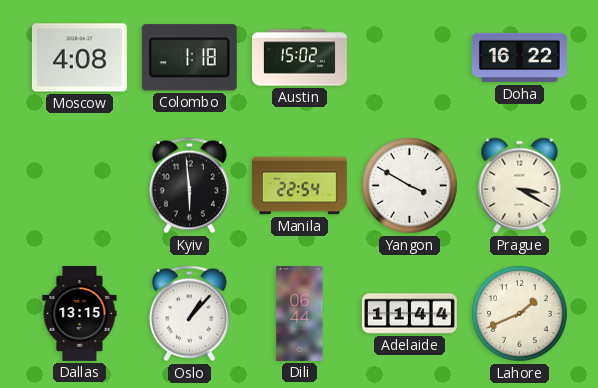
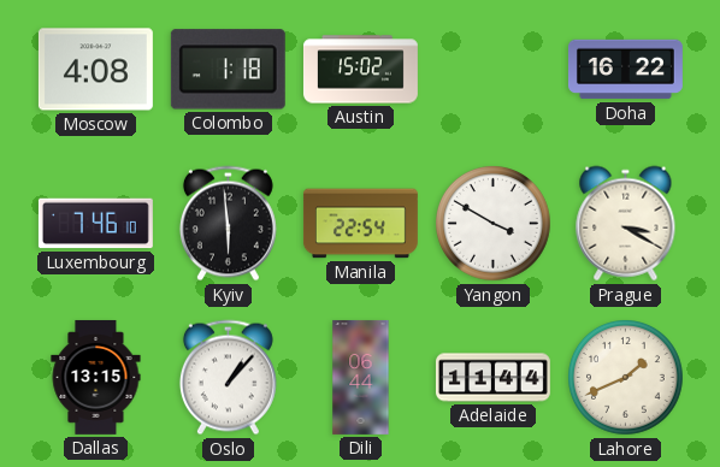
Luxembourg: none -> 7:46
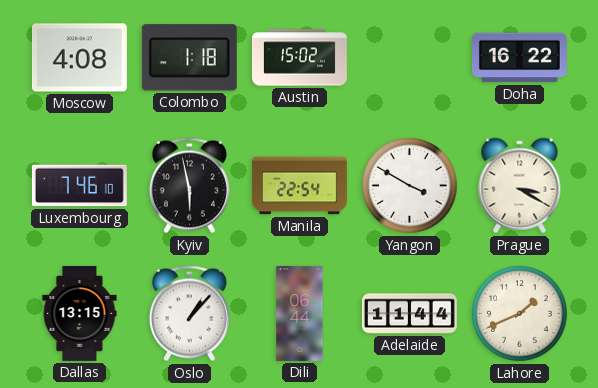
Kyiv: 5:59 -> 5:58
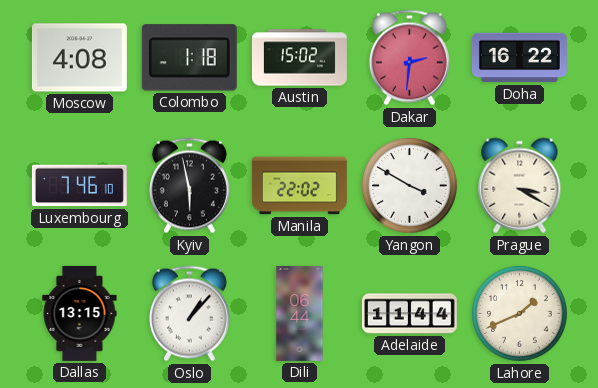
Dakar: none -> 2:31
Manila: 22:54 -> 22:02
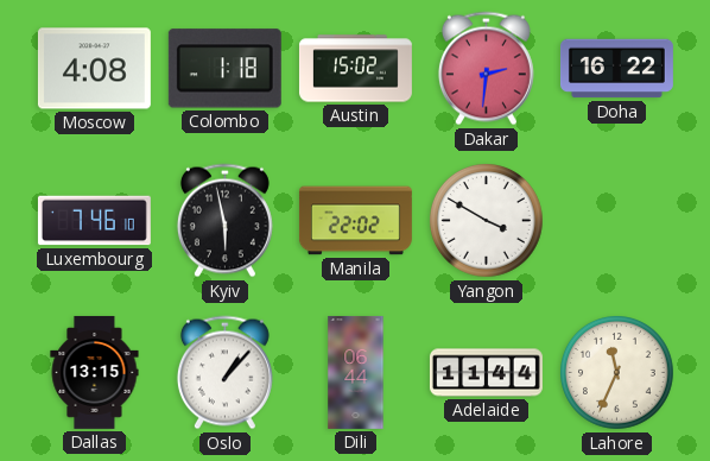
Prague: 3:20 -> none
Lahore: 1:41 -> 11:34
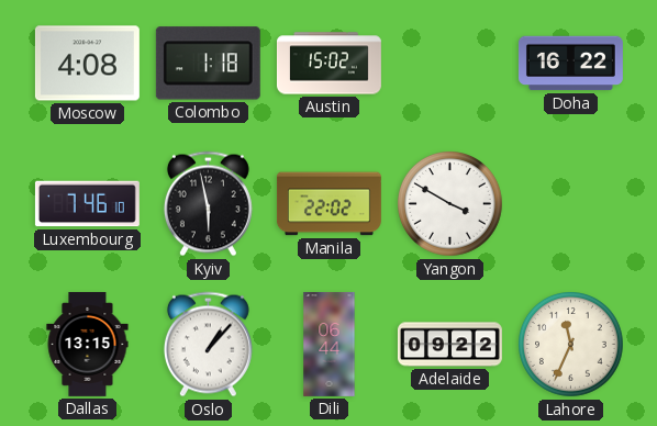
Dakar: 2:31 -> none
Adelaide: 11:44 -> 09:22
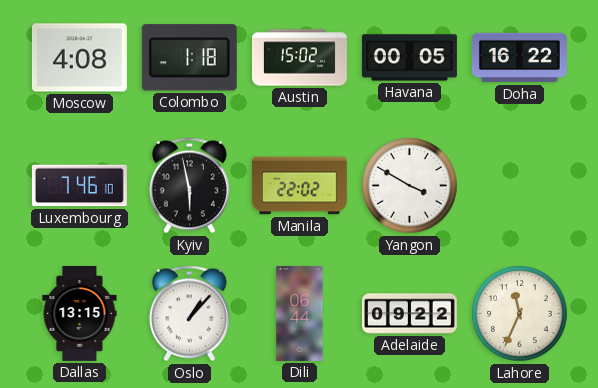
Havana: none -> 00:05
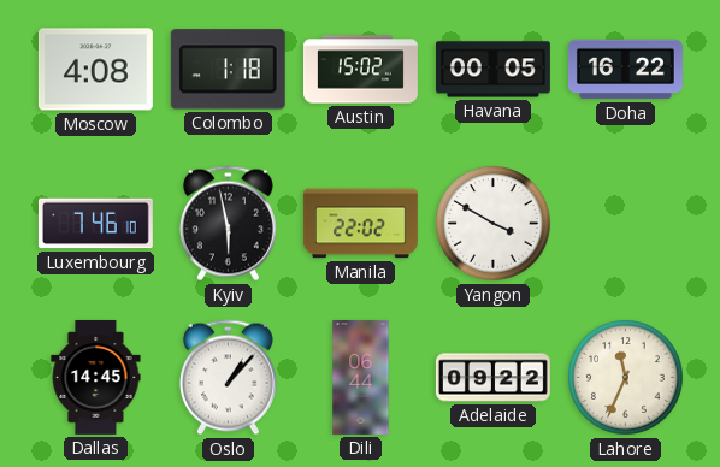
Dallas: 13:15 -> 14:45
